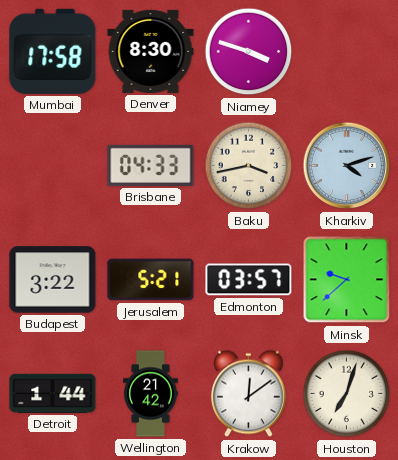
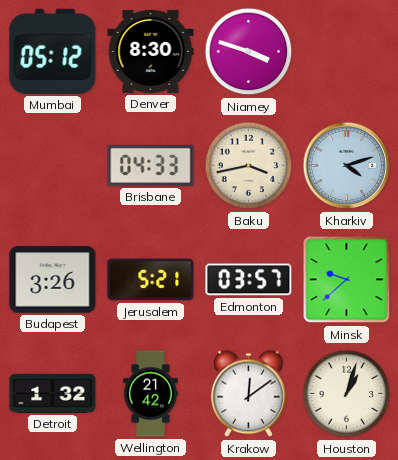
Mumbai: 17:58 -> 05:12
Budapest: 3:22 -> 3:26
Detroit: 1:44 -> 1:32
Houston: 7:03 -> 1:03
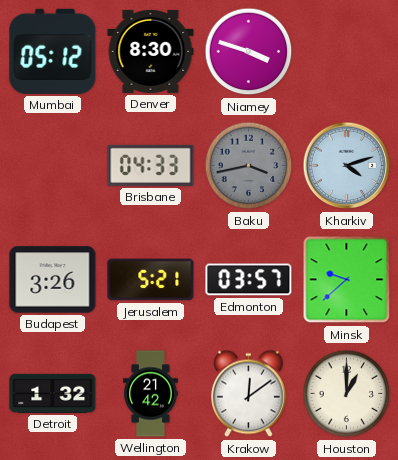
Baku dial: cream -> grey
Houston: 1:03 -> 1:00
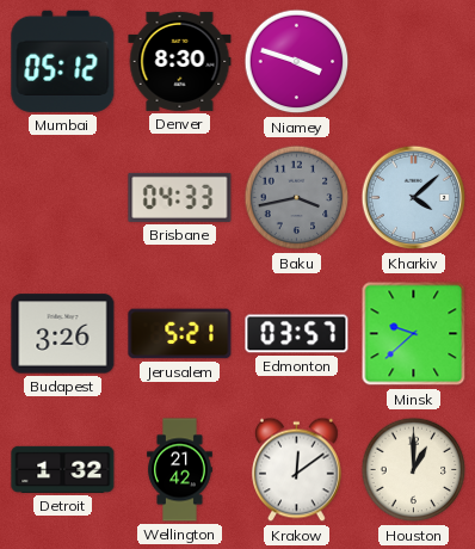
Kharkiv: 4:12 -> 4:08
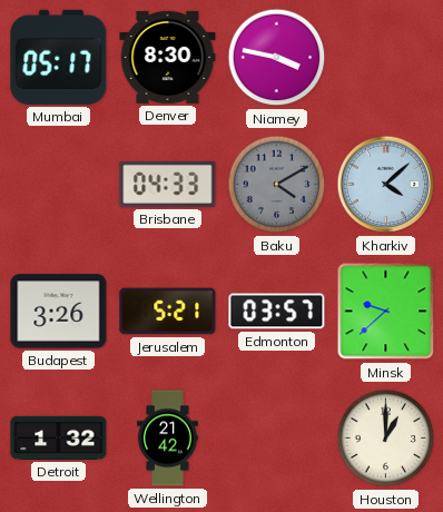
Mumbai: 05:12 -> 05:17
Niamey: 3:48 -> 3:47
Baku: 3:43 -> 4:10
Krakow: 12:09 -> none
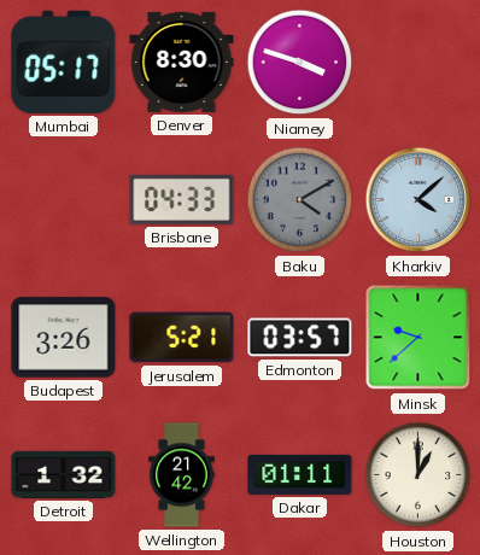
Niamey: 3:47 -> 3:48
Dakar: none -> 01:11
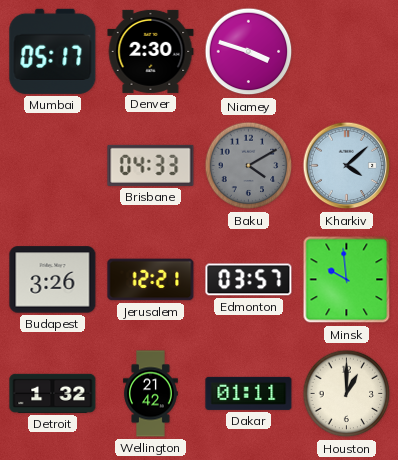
Denver: 8:30 -> 2:30
Jerusalem: 5:21 -> 12:21
Minsk: 9:38 -> 9:59
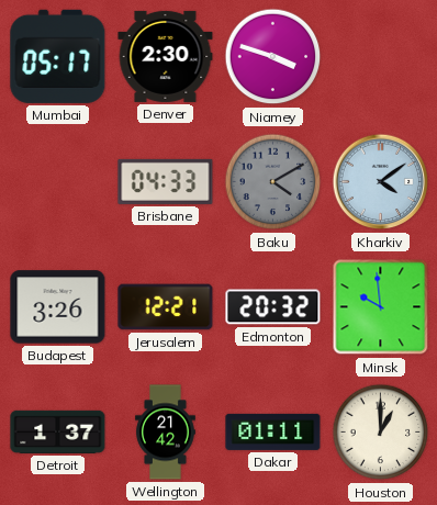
Kharkiv: 4:08 -> 4:09
Edmonton: 03:57 -> 20:32
Detroit: 1:32 -> 1:37
